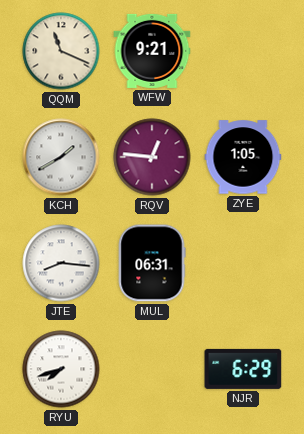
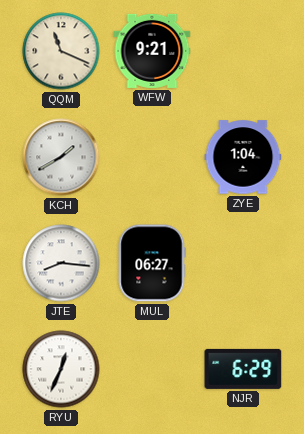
RQV: 12:46 -> none
ZYE: 1:05 -> 1:04
MUL: 06:31 -> 06:27
RYU: 7:42 -> 12:34
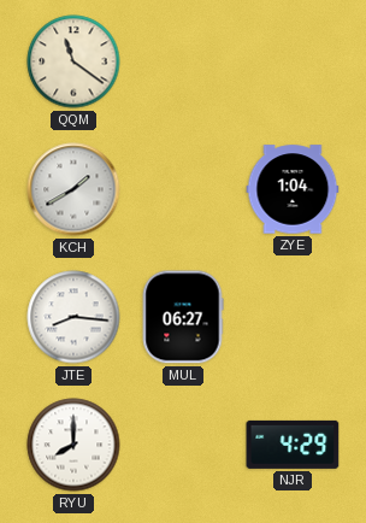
QQM: 11:19 -> 11:21
WFW: 9:21 -> none
RYU: 12:34 -> 8:00
NJR: 6:29 -> 4:29
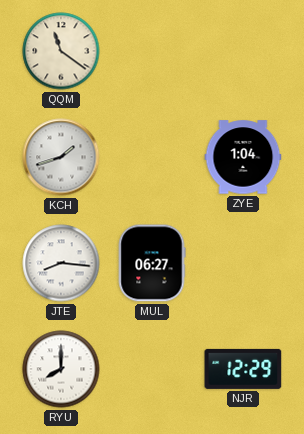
KCH: 1:40 -> 1:42
NJR: 4:29 -> 12:29
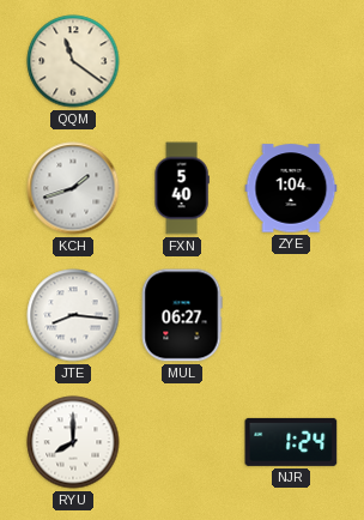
FXN: none -> 5:40
NJR: 12:29 -> 1:24
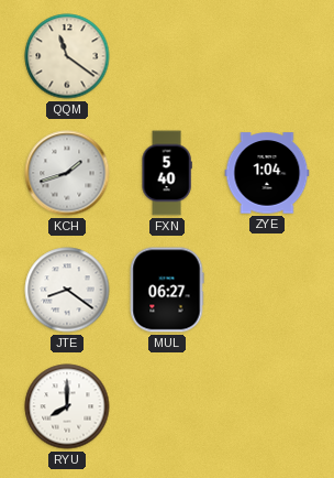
JTE: 8:16 -> 8:21
NJR: 1:24 -> none
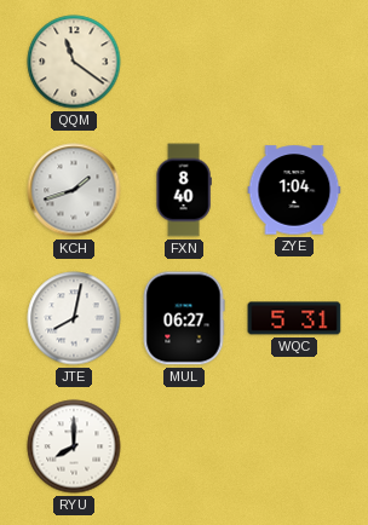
FXN: 5:40 -> 8:40
JTE: 8:21 -> 8:02
WQC: none -> 5:31
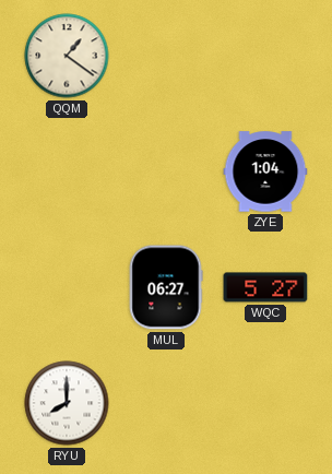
QQM: 11:21 -> 1:21
KCH: 1:42 -> none
FXN: 8:40 -> none
JTE: 8:02 -> none
WQC: 5:31 -> 5:27
